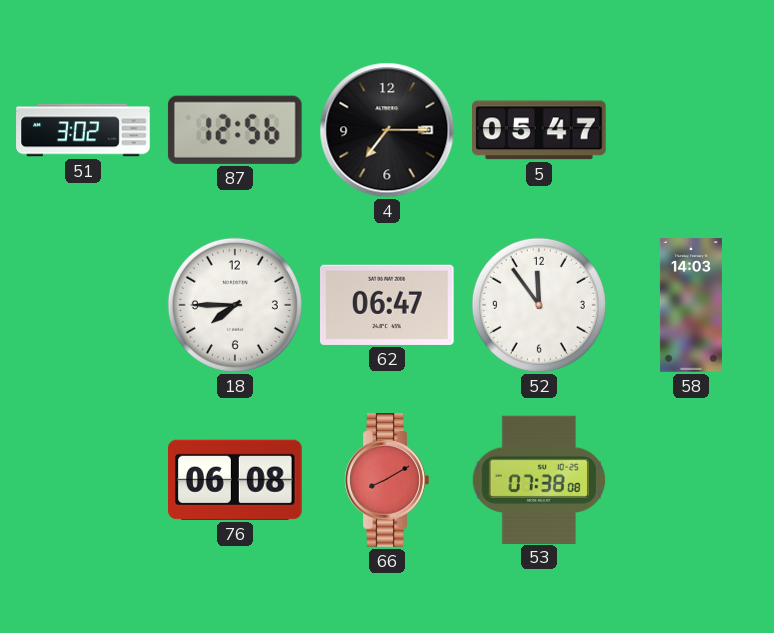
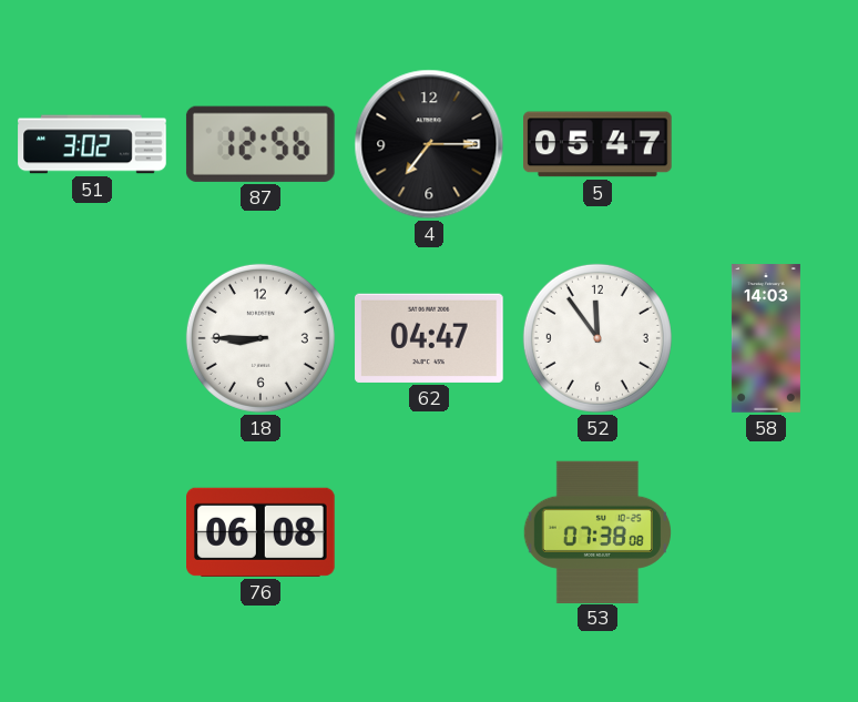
18: 7:45 -> 8:45
62: 06:47 -> 04:47
66: 8:10 -> none
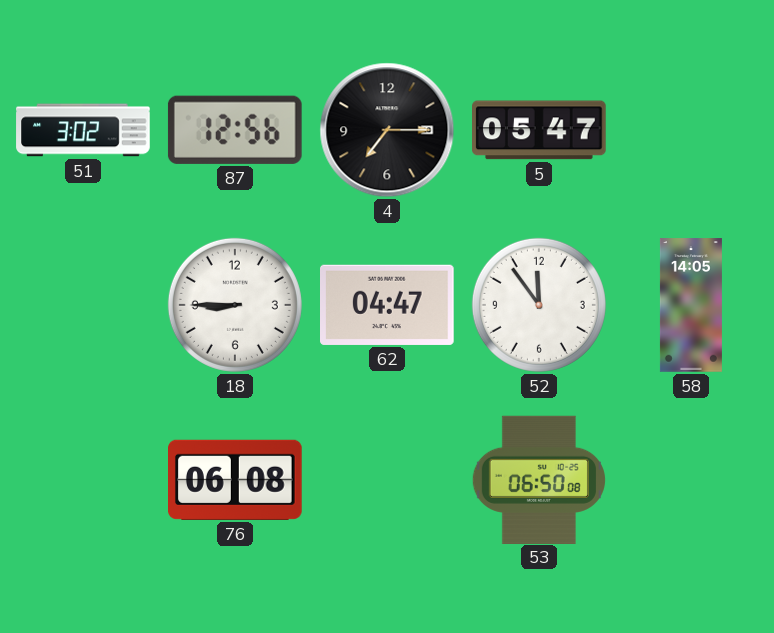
58: 14:03 -> 14:05
53: 07:38 -> 06:50
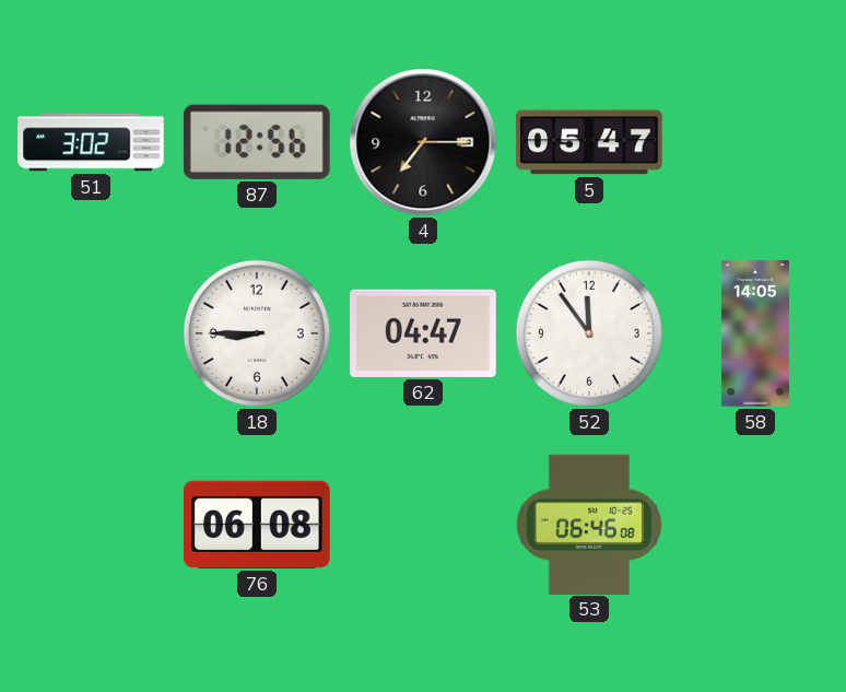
53: 06:50 -> 06:46
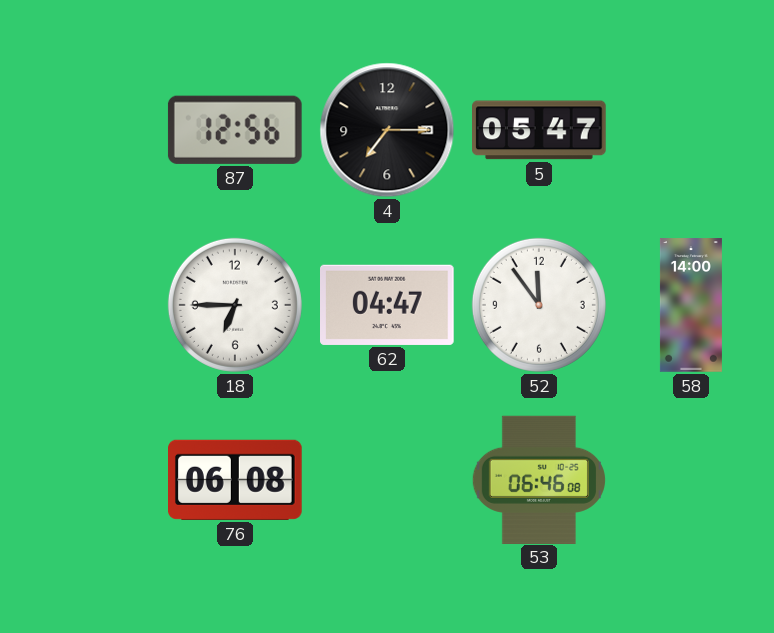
51: 3:02 -> none
18: 8:45 -> 6:45
58: 14:05 -> 14:00
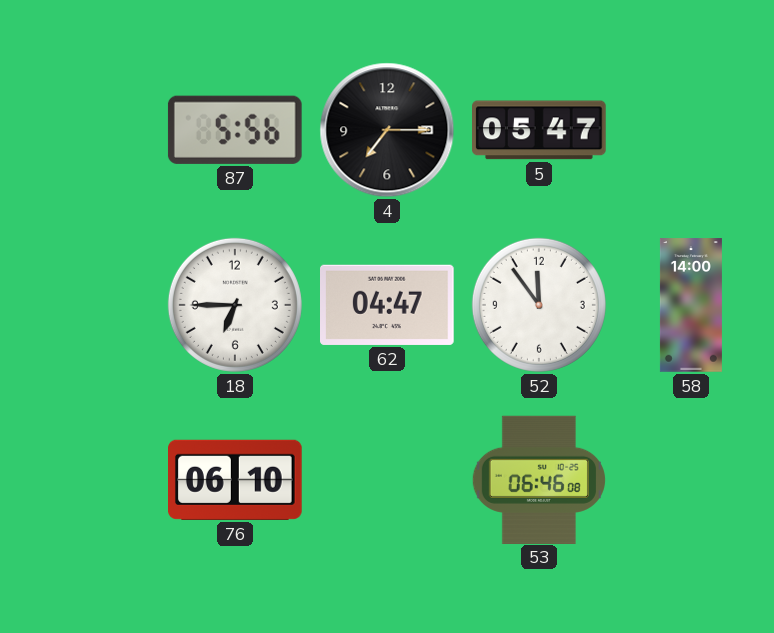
87: 12:56 -> 5:56
76: 06:08 -> 06:10
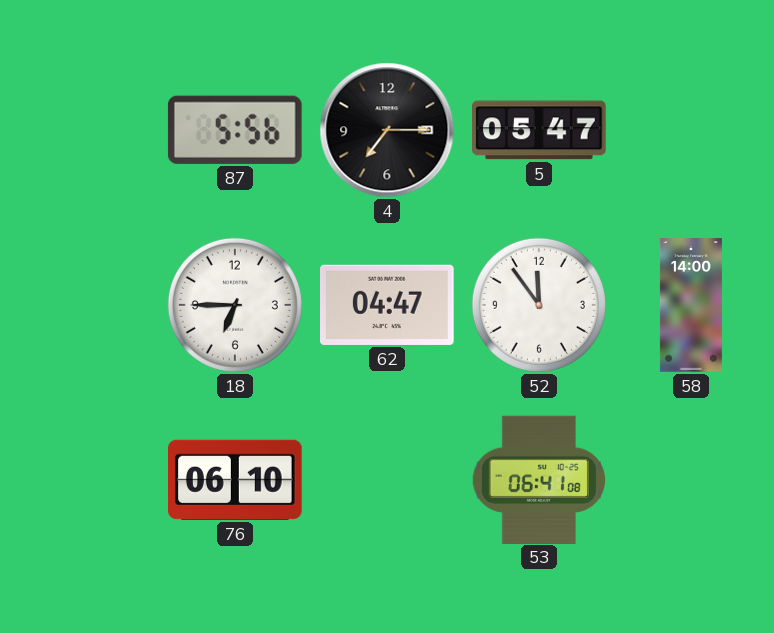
53: 06:46 -> 06:41
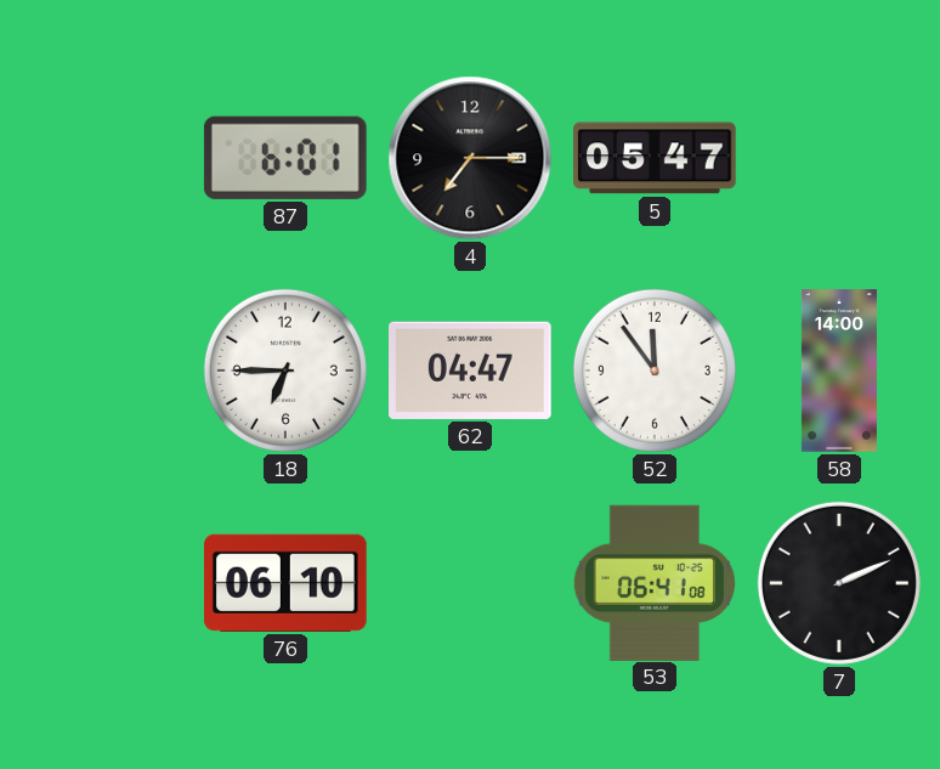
87: 5:56 -> 6:01
7: none -> 2:11
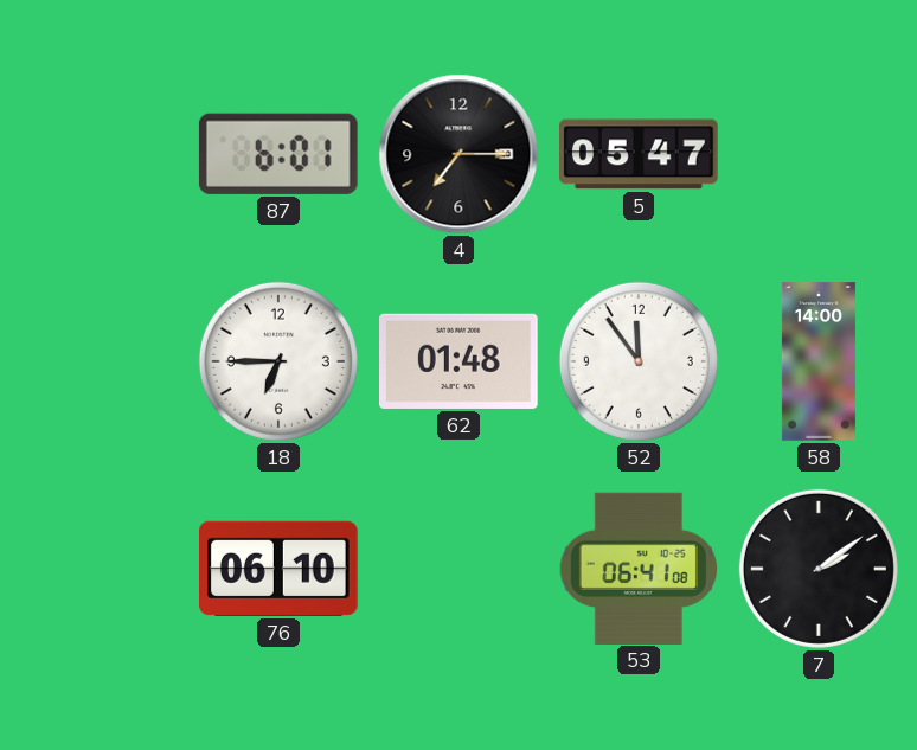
62: 04:47 -> 01:48
7: 2:11 -> 2:09
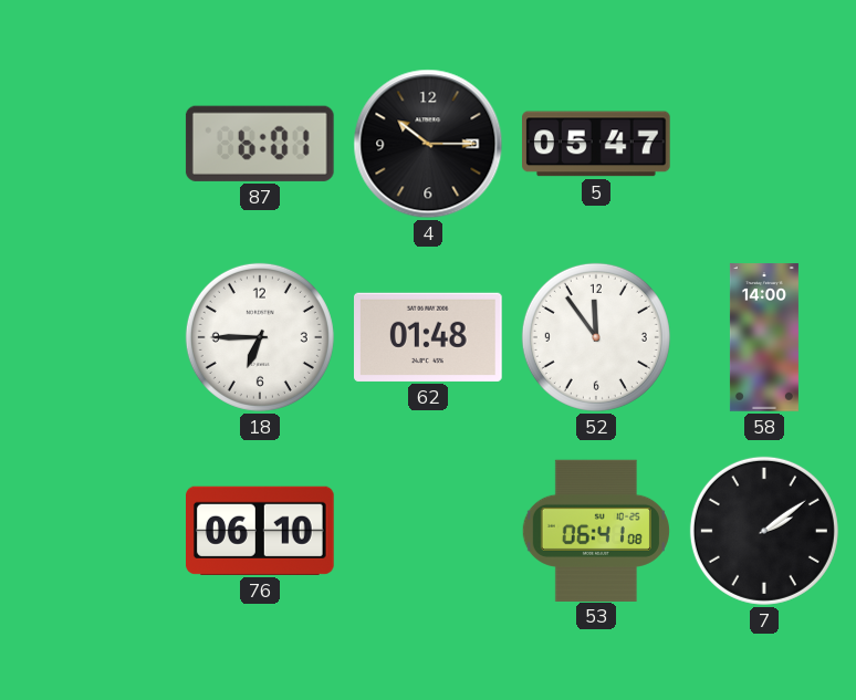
4: 7:15 -> 10:15
